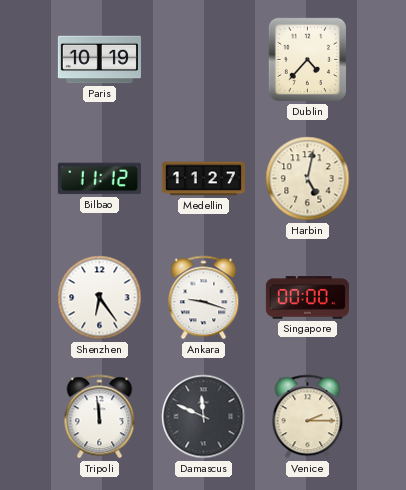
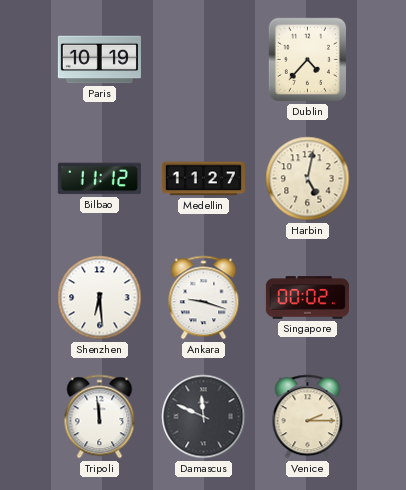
Shenzhen: 6:24 -> 6:29
Singapore: 00:00 -> 00:02
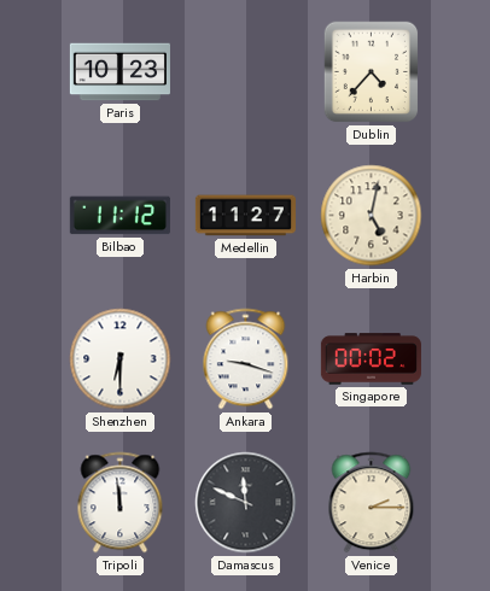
Paris: 10:19 -> 10:23
Shenzhen: 6:29 -> 6:30
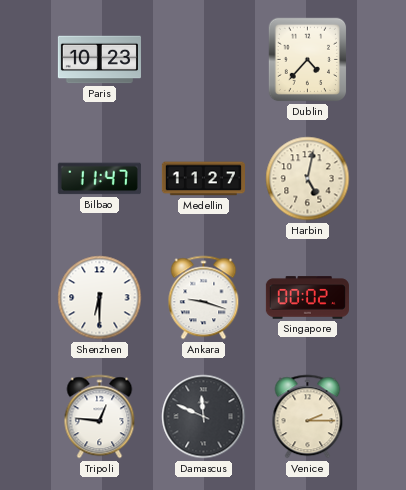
Bilbao: 11:12 -> 11:47
Tripoli: 11:59 -> 12:46
